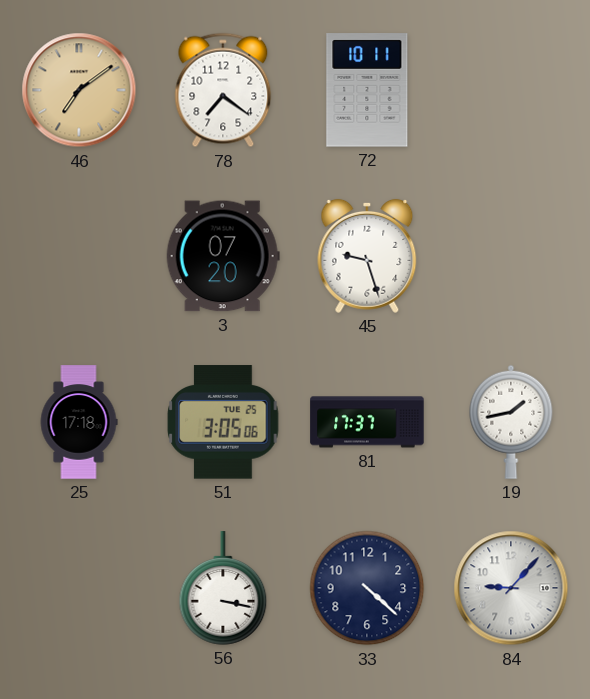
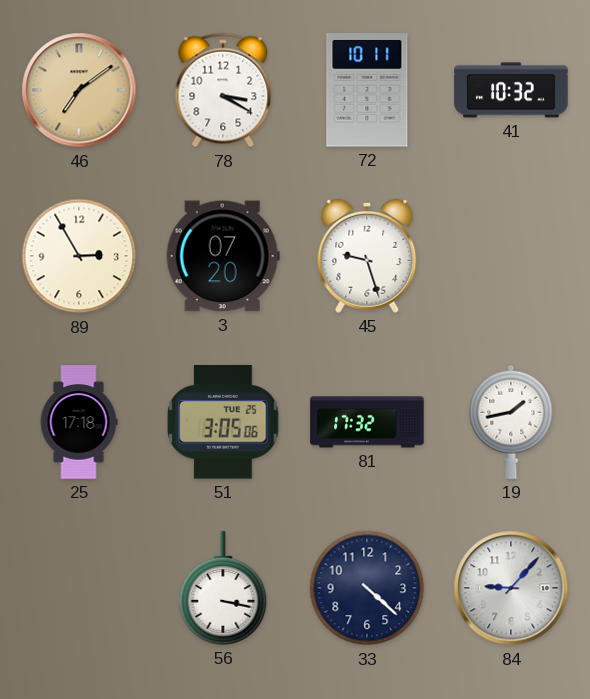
78: 7:21 -> 3:20
41: none -> 10:32
89: none -> 2:55
81: 17:37 -> 17:32
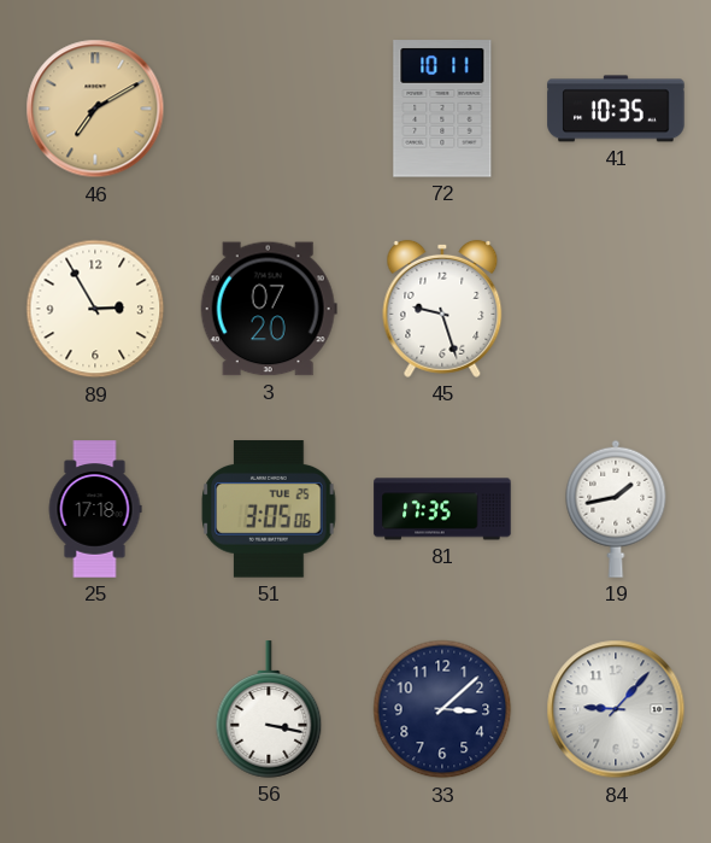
46: 7:09 -> 7:10
78: 3:20 -> none
41: 10:32 -> 10:35
81: 17:32 -> 17:35
33: 4:22 -> 3:08
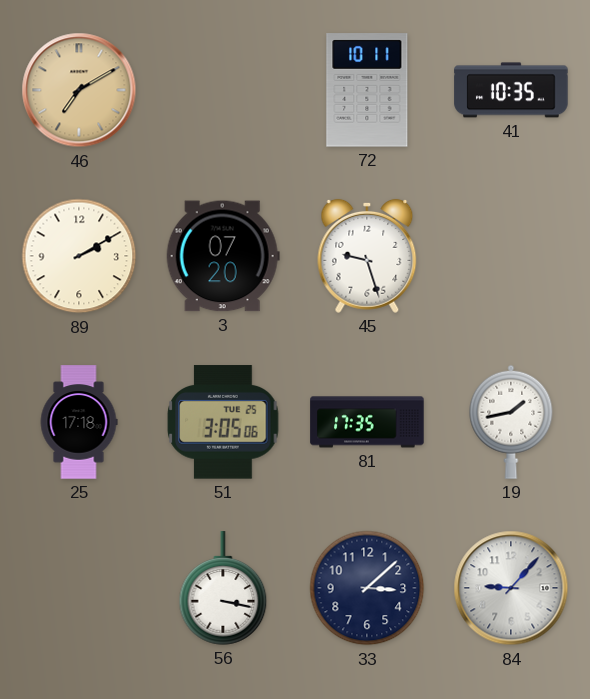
89: 2:55 -> 2:10
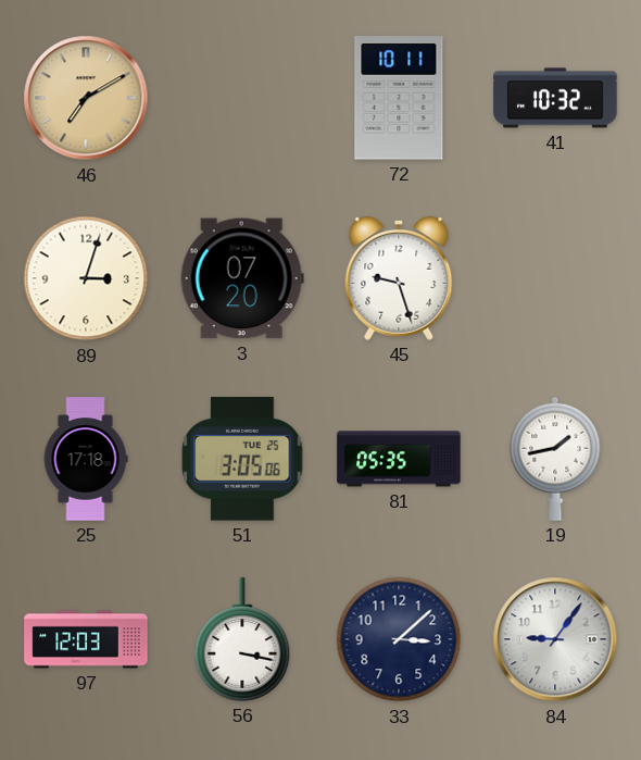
41: 10:35 -> 10:32
89: 2:10 -> 3:03
81: 17:35 -> 05:35
97: none -> 12:03
84: 9:07 -> 9:06
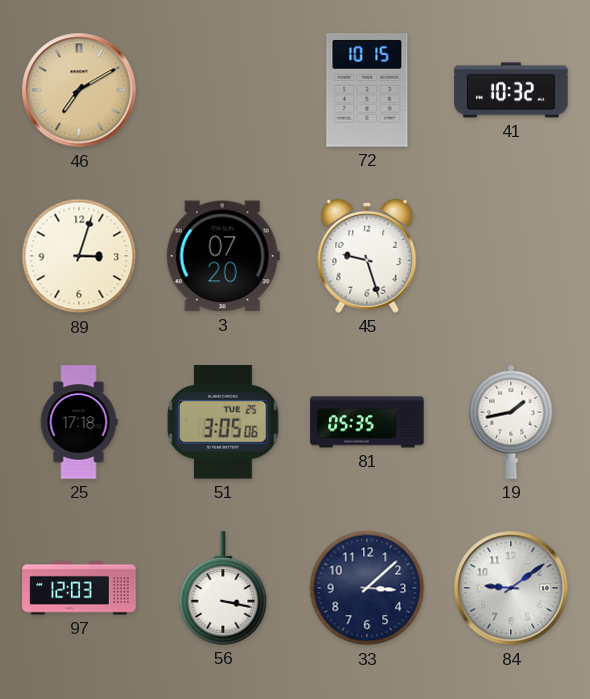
72: 10:11 -> 10:15
84: 9:06 -> 9:09
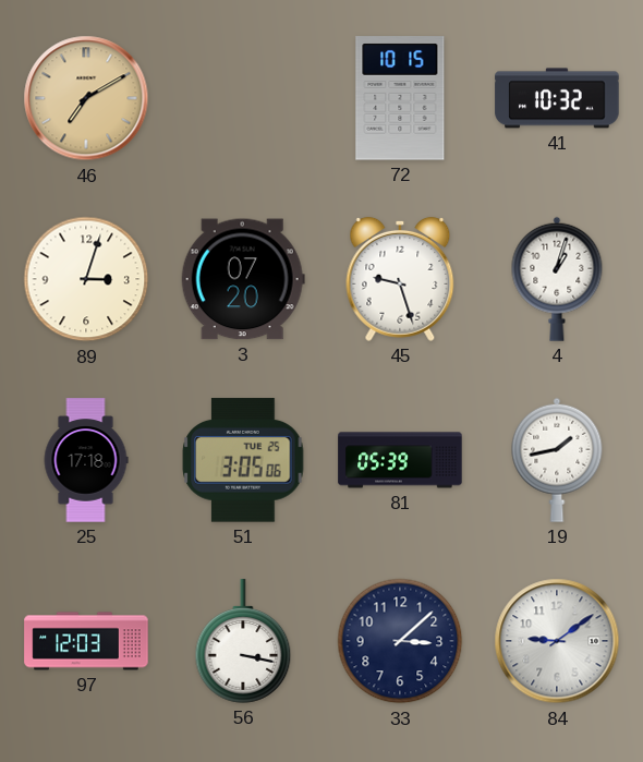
4: none -> 1:03
81: 05:35 -> 05:39
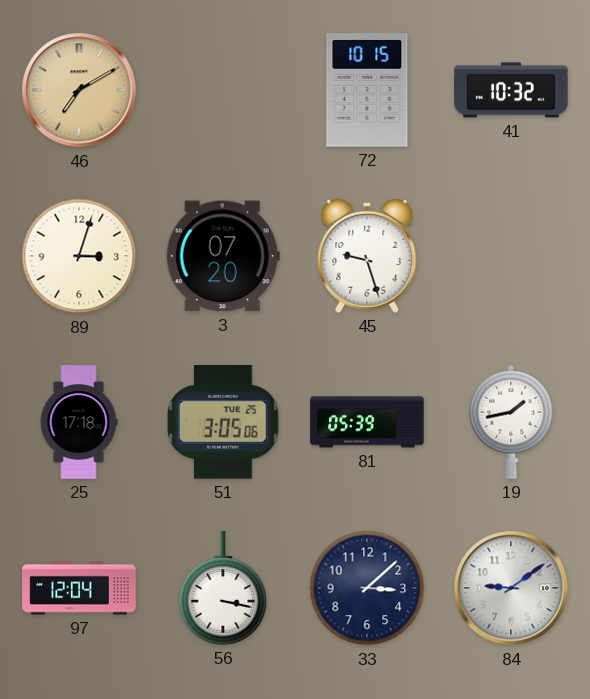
4: 1:03 -> none
97: 12:03 -> 12:04
